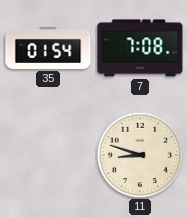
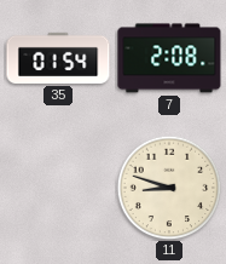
7: 7:08 -> 2:08
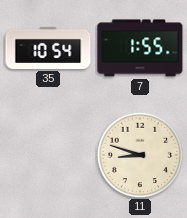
35: 01:54 -> 10:54
7: 2:08 -> 1:55
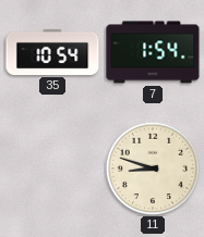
7: 1:55 -> 1:54
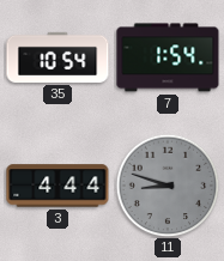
3: none -> 4:44
11 dial: cream -> grey
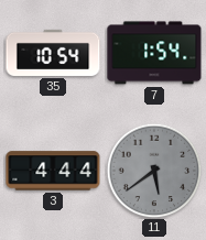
11: 8:48 -> 5:39
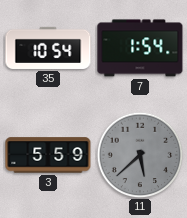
3: 4:44 -> 5:59
11: 5:39 -> 5:38
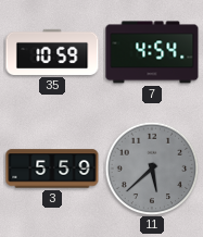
35: 10:54 -> 10:59
7: 1:54 -> 4:54
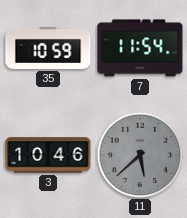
7: 4:54 -> 11:54
3: 5:59 -> 10:46
